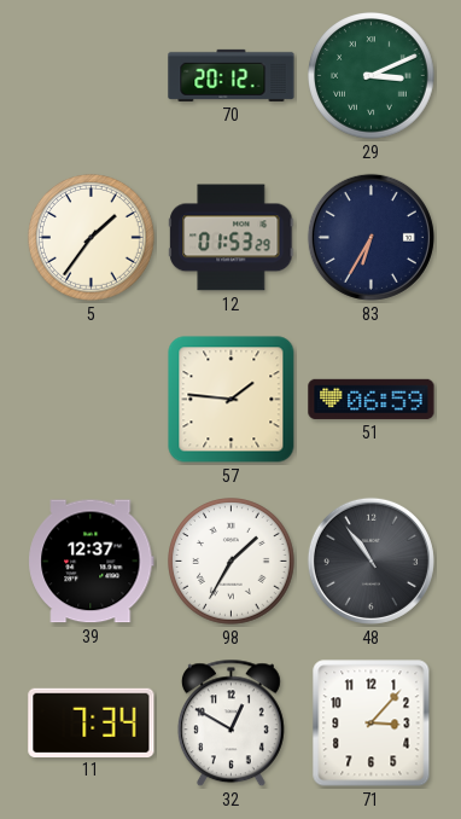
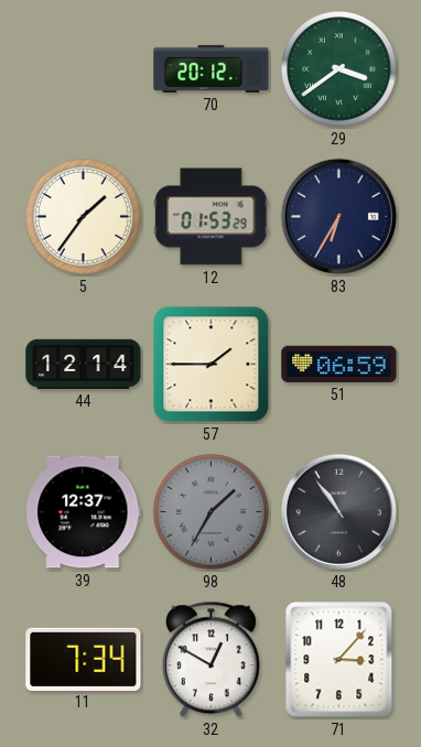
29: 3:11 -> 3:39
44: none -> 12:14
57: 1:46 -> 1:45
98 dial: white -> grey
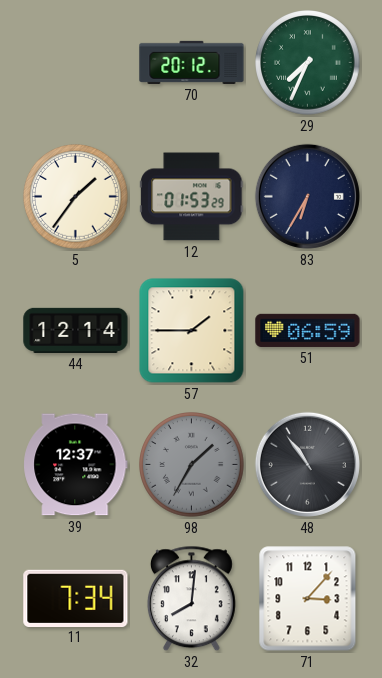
29: 3:39 -> 7:34
32: 12:50 -> 8:01
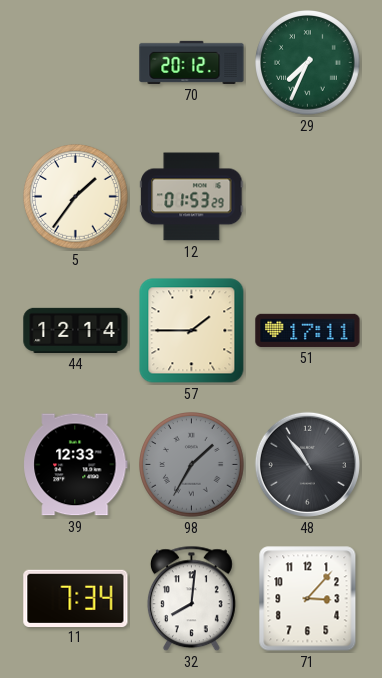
83: 6:35 -> none
51: 06:59 -> 17:11
39: 12:37 -> 12:33
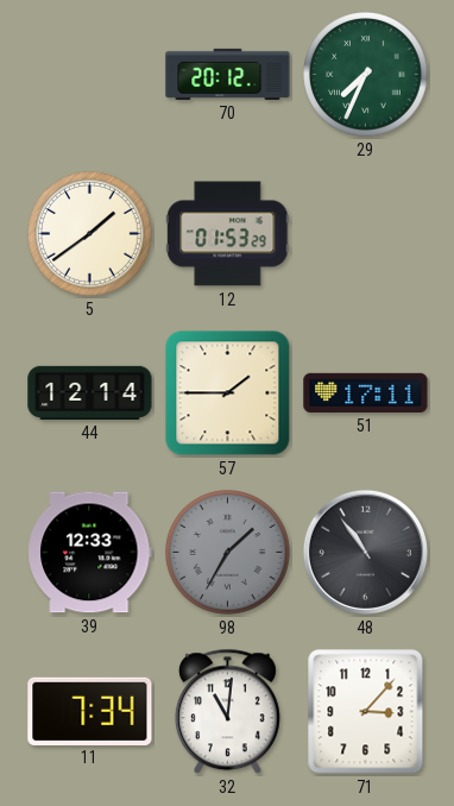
5: 1:36 -> 1:39
32: 8:01 -> 11:01
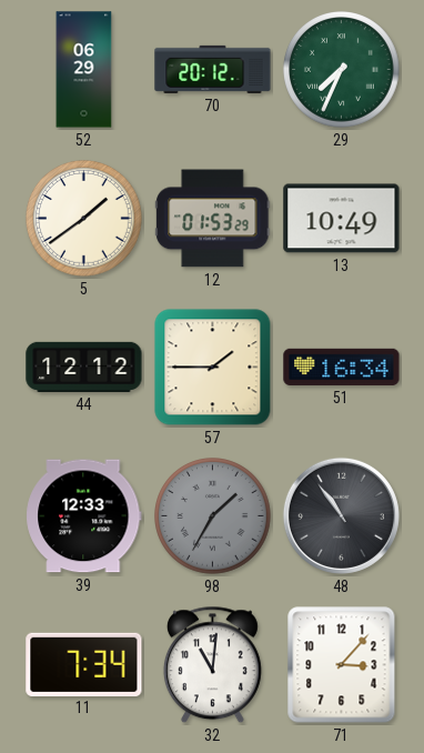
52: none -> 06:29
13: none -> 10:49
44: 12:14 -> 12:12
51: 17:11 -> 16:34
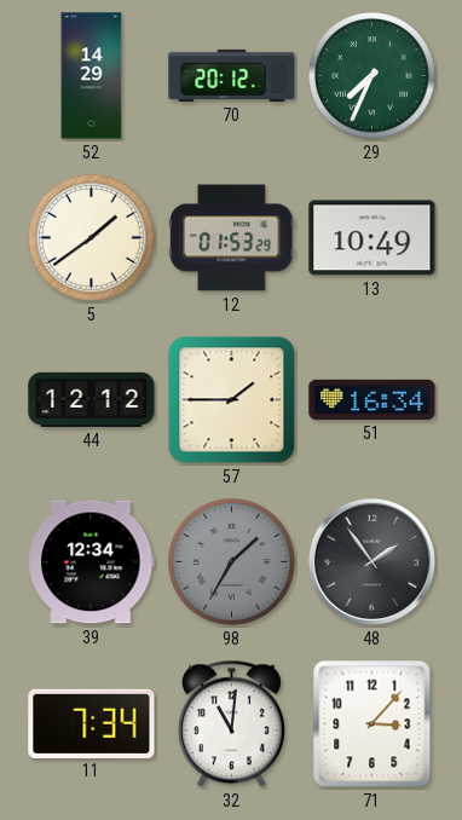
52: 06:29 -> 14:29
39: 12:33 -> 12:34
48: 10:54 -> 1:54
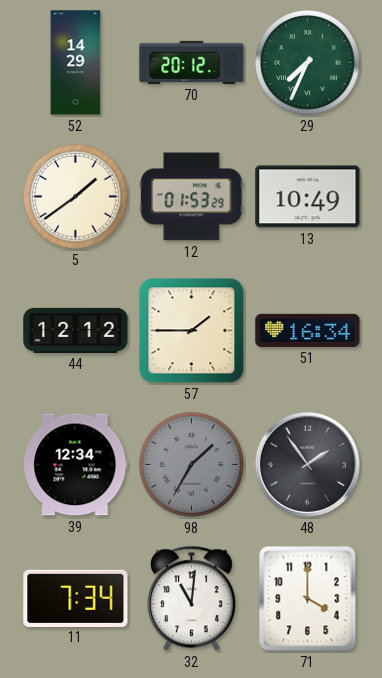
71: 3:07 -> 4:00
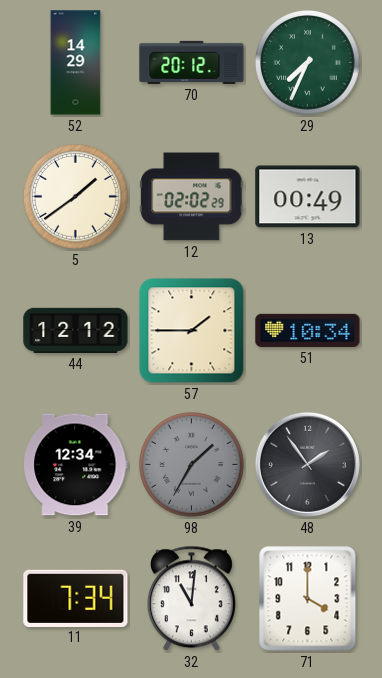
12: 01:53 -> 02:02
13: 10:49 -> 00:49
51: 16:34 -> 10:34
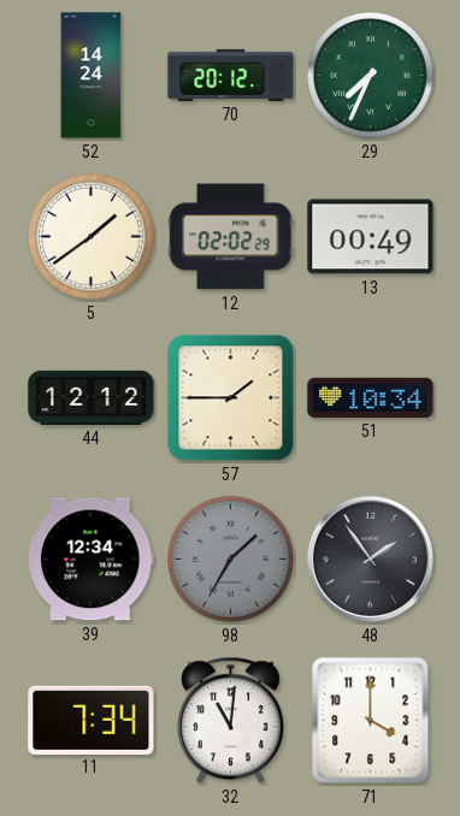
52: 14:29 -> 14:24
